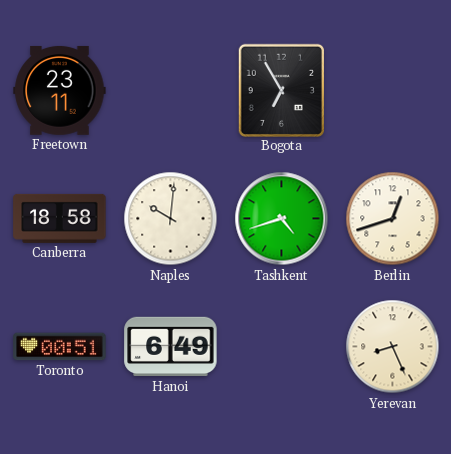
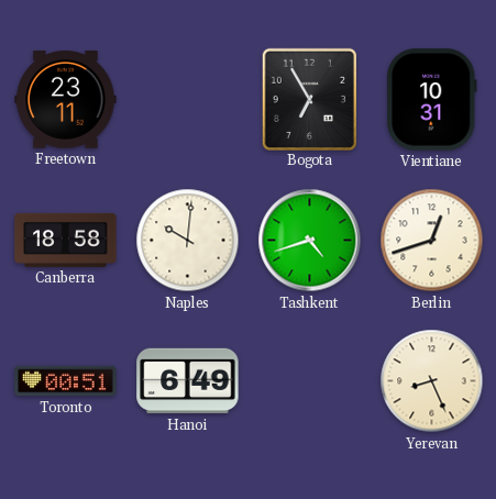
Vientiane: none -> 10:31
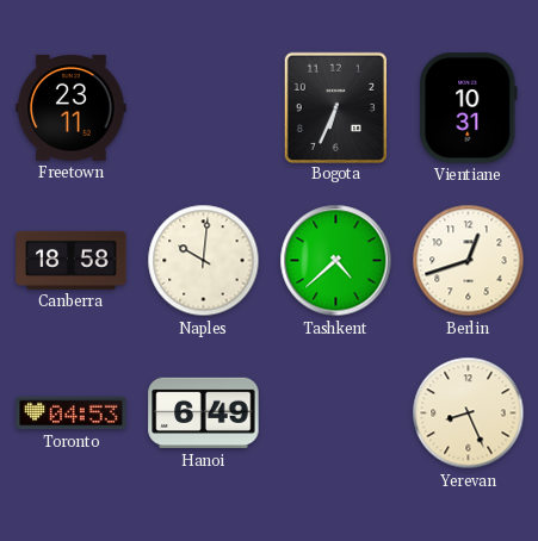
Bogota: 6:55 -> 6:34
Tashkent: 4:42 -> 4:38
Toronto: 00:51 -> 04:53
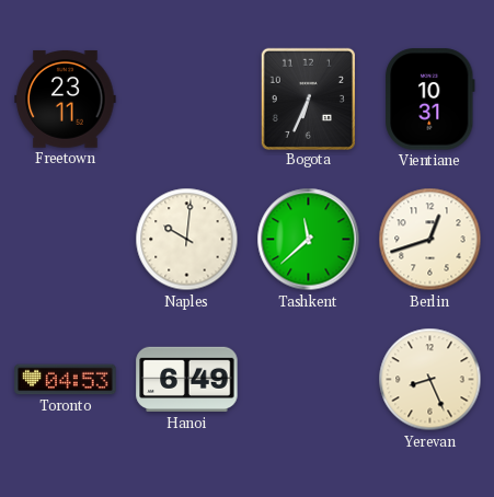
Canberra: 18:58 -> none
Tashkent: 4:38 -> 11:38
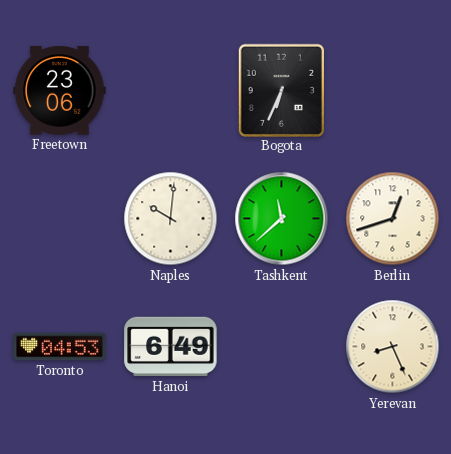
Freetown: 23:11 -> 23:06
Vientiane: 10:31 -> none
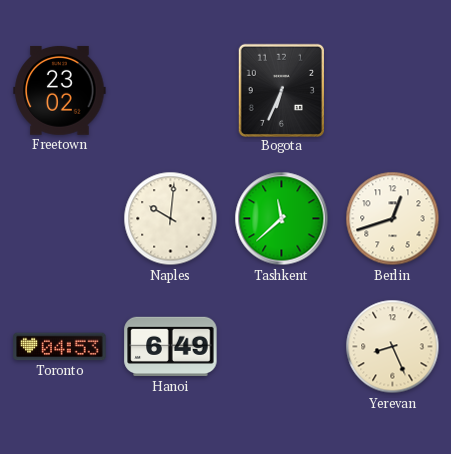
Freetown: 23:06 -> 23:02
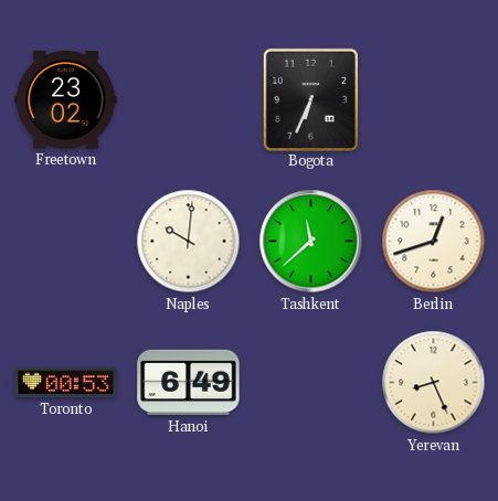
Toronto: 04:53 -> 00:53
